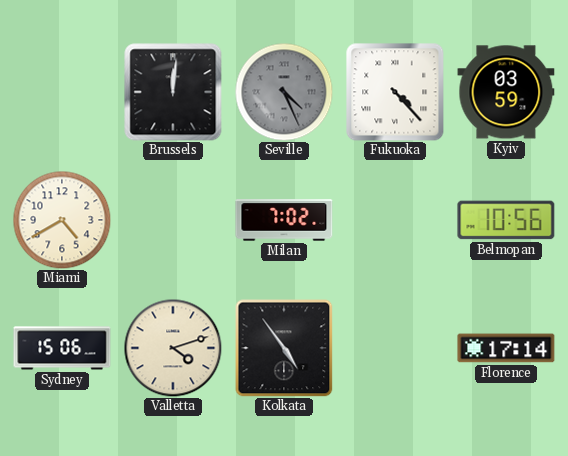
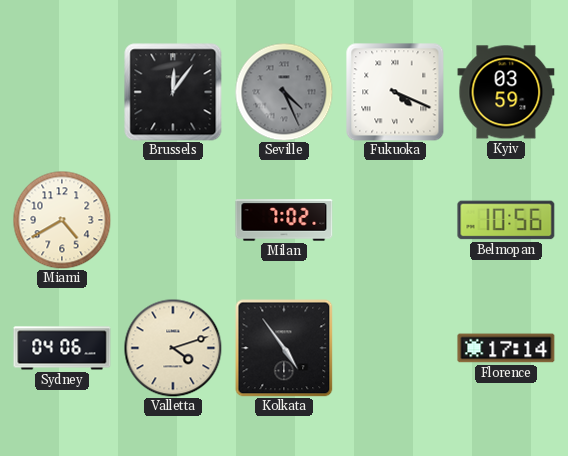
Brussels: 12:01 -> 12:06
Fukuoka: 4:23 -> 4:19
Sydney: 15:06 -> 04:06
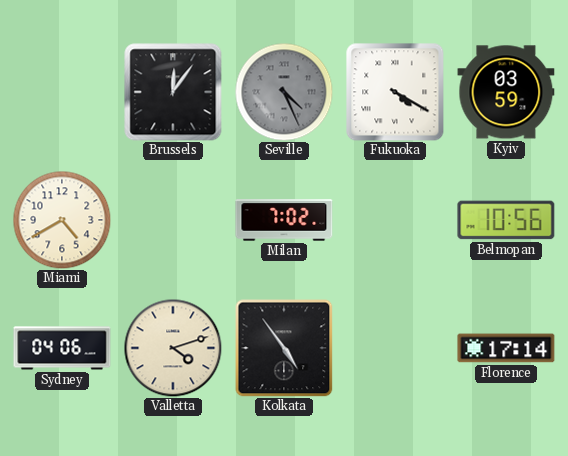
Fukuoka: 4:19 -> 4:20
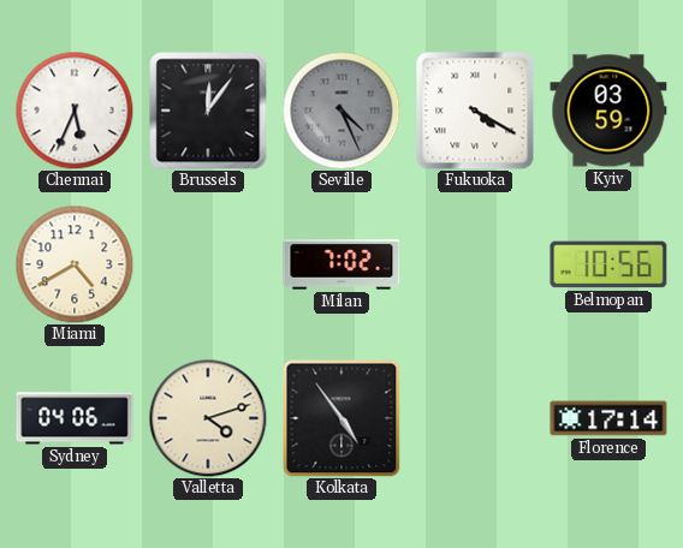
Chennai: none -> 5:34
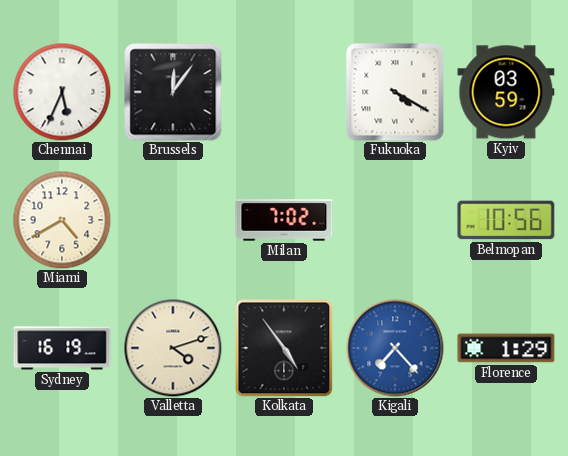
Seville: 4:26 -> none
Sydney: 04:06 -> 16:19
Kigali: none -> 7:23
Florence: 17:14 -> 1:29
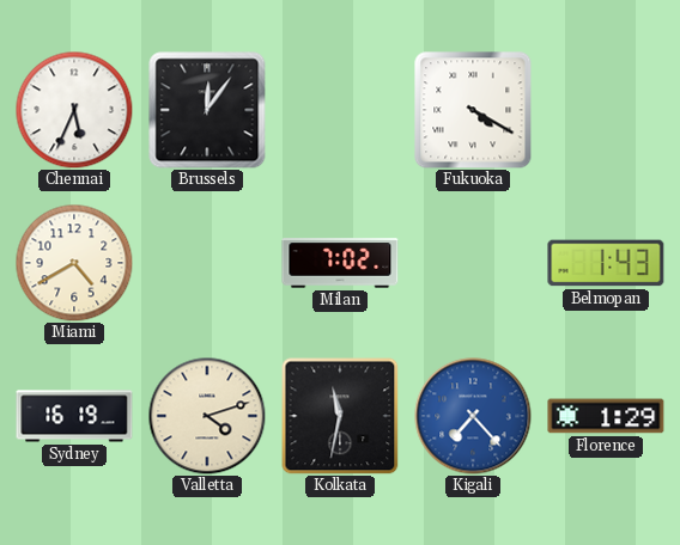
Kyiv: 03:59 -> none
Belmopan: 10:56 -> 1:43
Kolkata: 4:54 -> 11:32
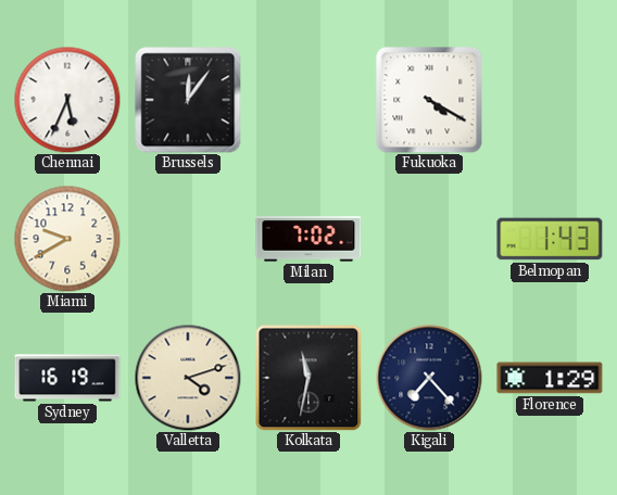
Miami: 4:40 -> 9:40
Kigali dial: blue -> navy
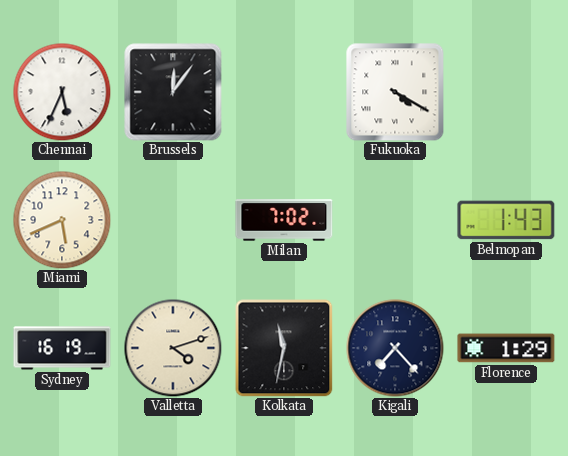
Miami: 9:40 -> 5:41
